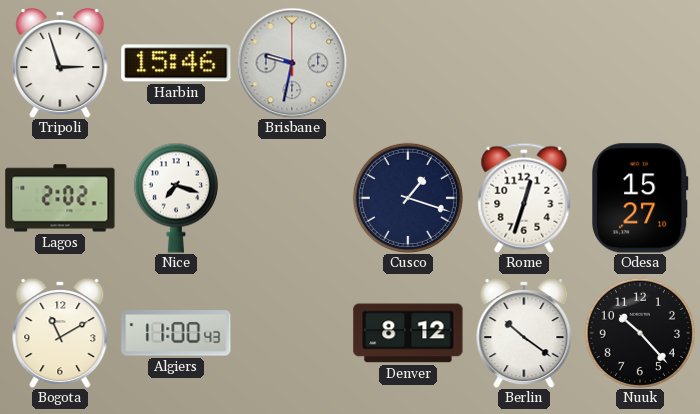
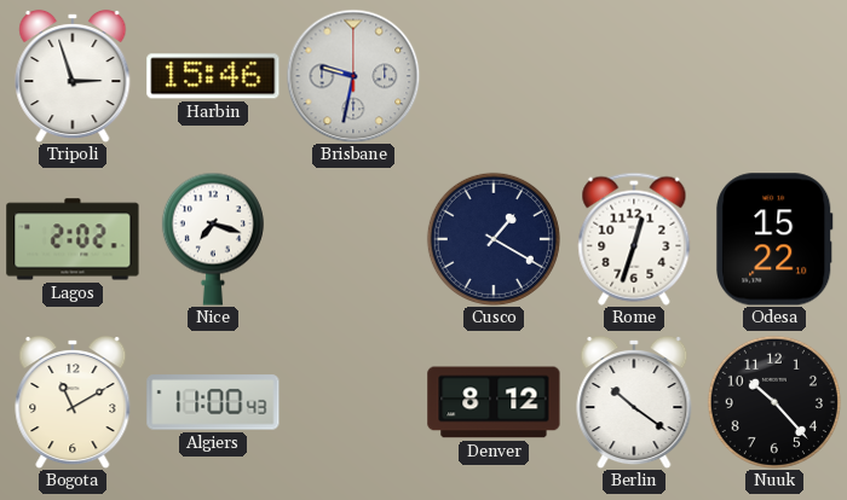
Cusco: 1:18 -> 1:20
Odesa: 15:27 -> 15:22
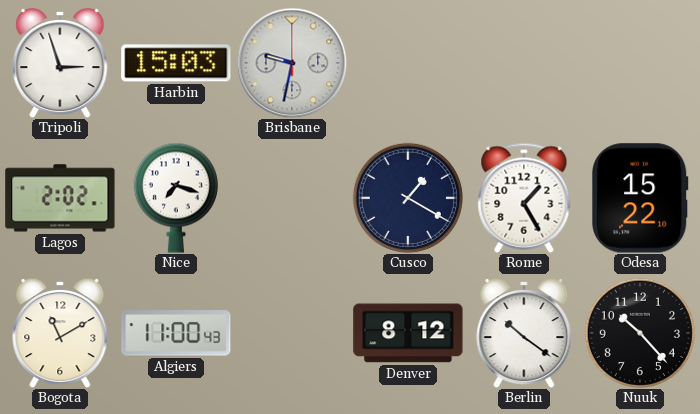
Harbin: 15:46 -> 15:03
Rome: 12:33 -> 1:25
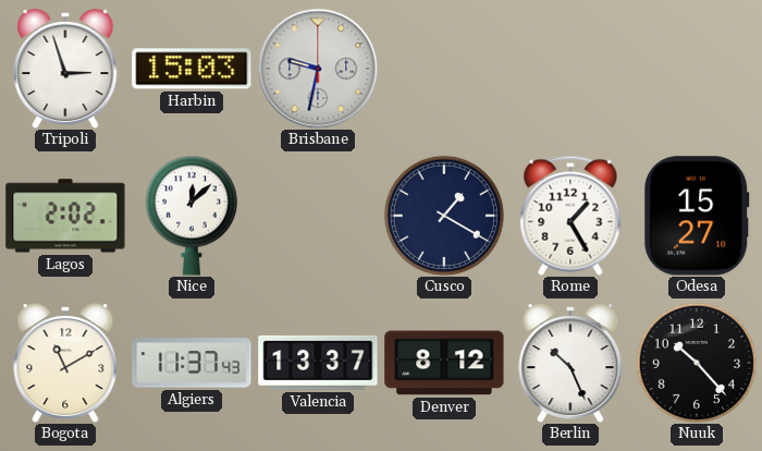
Nice: 7:18 -> 12:08
Odesa: 15:22 -> 15:27
Algiers: 11:00 -> 11:37
Valencia: none -> 13:37
Berlin: 10:21 -> 10:26
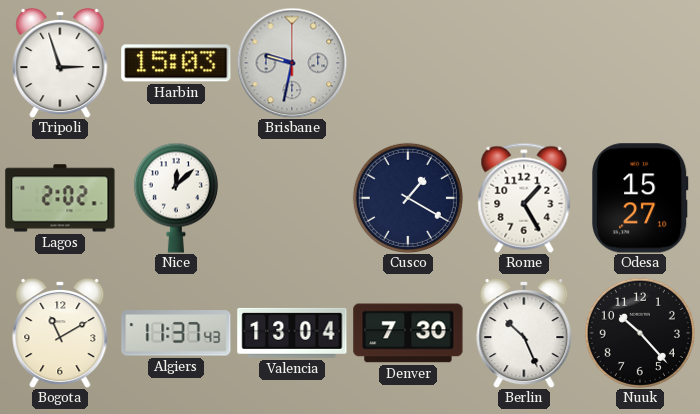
Valencia: 13:37 -> 13:04
Denver: 8:12 -> 7:30
